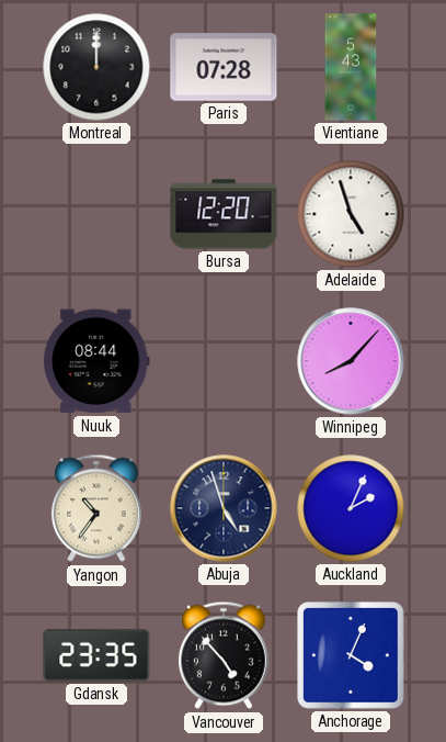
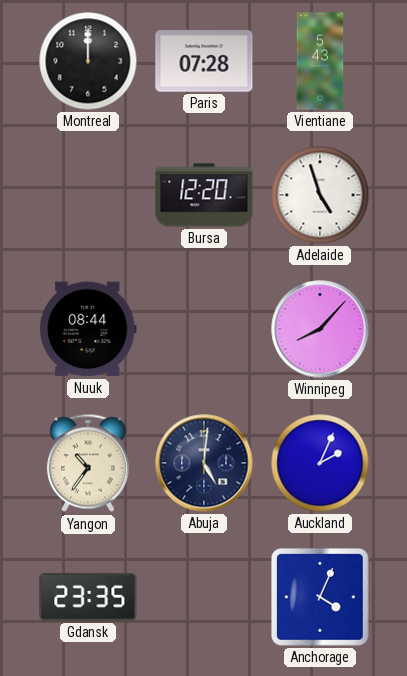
Abuja: 4:57 -> 5:01
Vancouver: 4:53 -> none
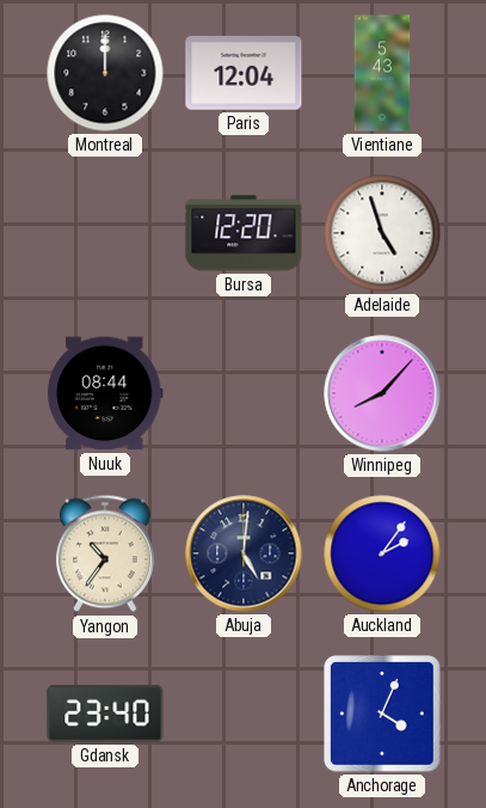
Paris: 07:28 -> 12:04
Auckland: 2:04 -> 2:06
Gdansk: 23:35 -> 23:40
